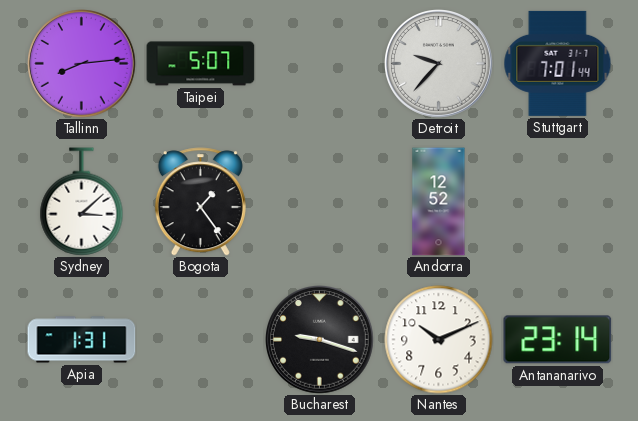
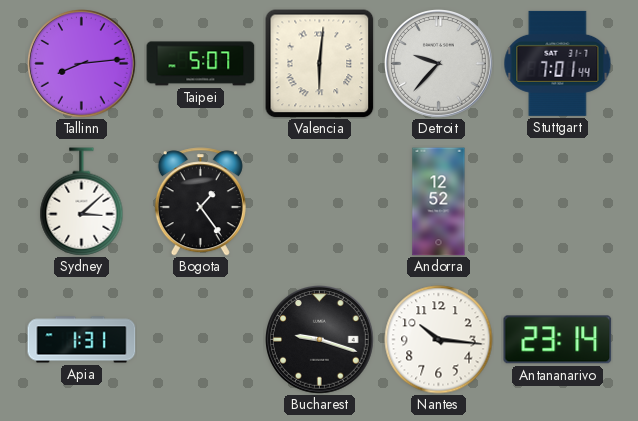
Valencia: none -> 6:01
Nantes: 10:11 -> 10:16
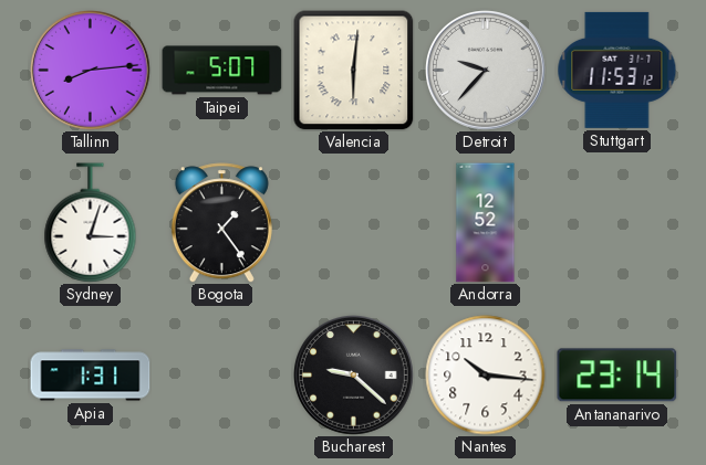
Stuttgart: 7:01 -> 11:53
Sydney: 3:08 -> 3:03
Bucharest: 9:18 -> 9:22
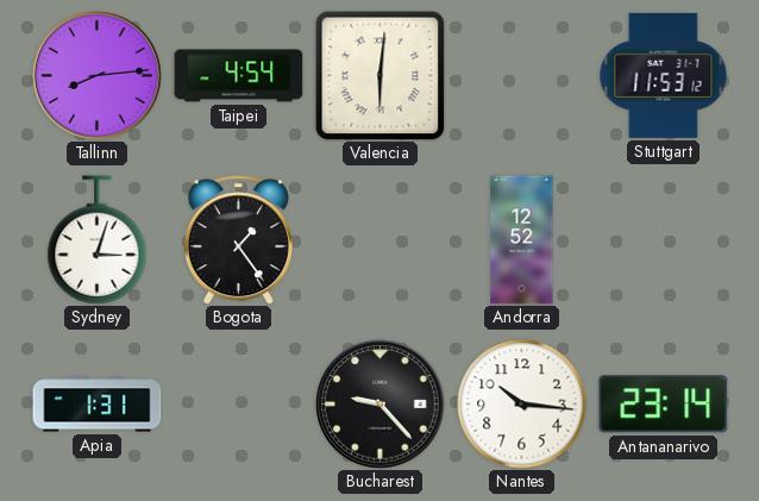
Taipei: 5:07 -> 4:54
Detroit: 9:37 -> none
Bucharest: 9:22 -> 9:23
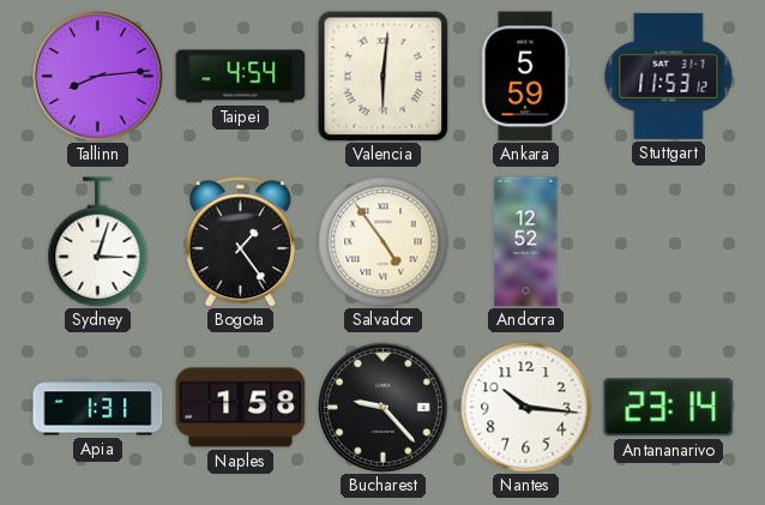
Ankara: none -> 5:59
Salvador: none -> 4:54
Naples: none -> 1:58
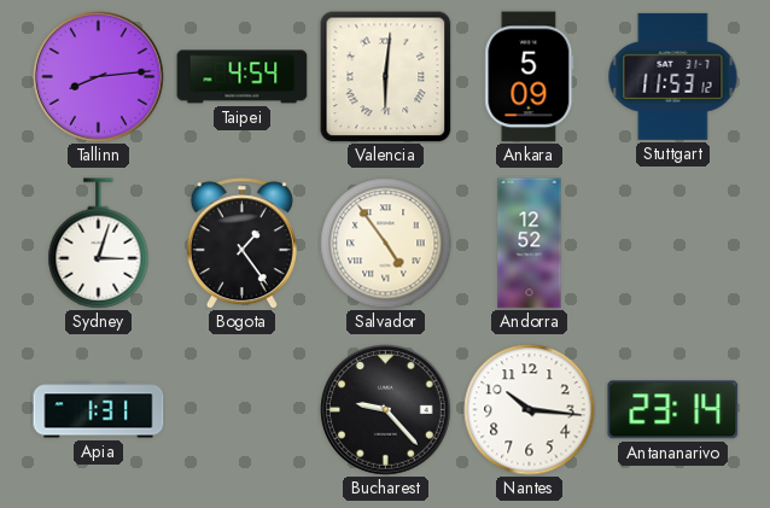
Ankara: 5:59 -> 5:09
Naples: 1:58 -> none
